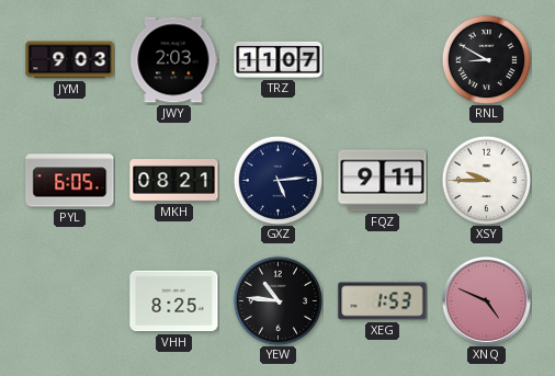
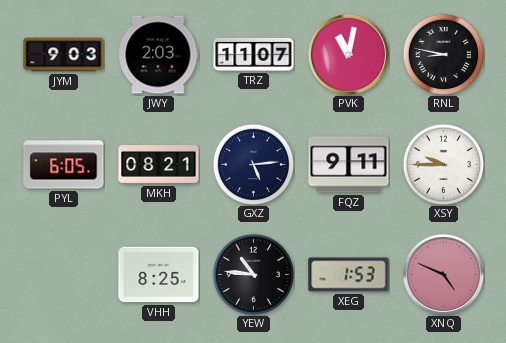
PVK: none -> 11:02
RNL: 8:50 -> 8:47
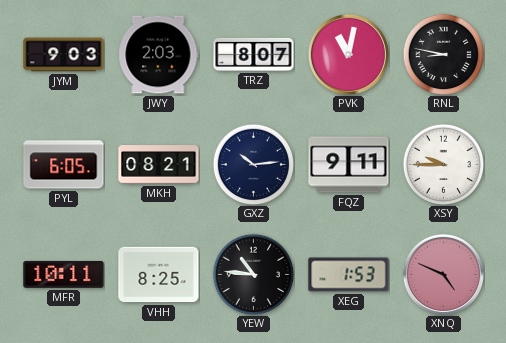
TRZ: 11:07 -> 8:07
GXZ: 5:14 -> 10:14
MFR: none -> 10:11
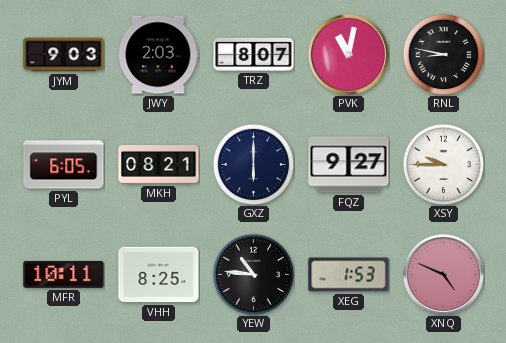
GXZ: 10:14 -> 6:00
FQZ: 9:11 -> 9:27
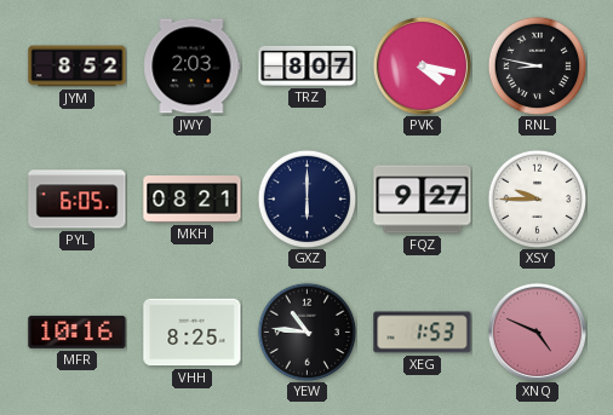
JYM: 9:03 -> 8:52
PVK: 11:02 -> 4:17
MFR: 10:11 -> 10:16
